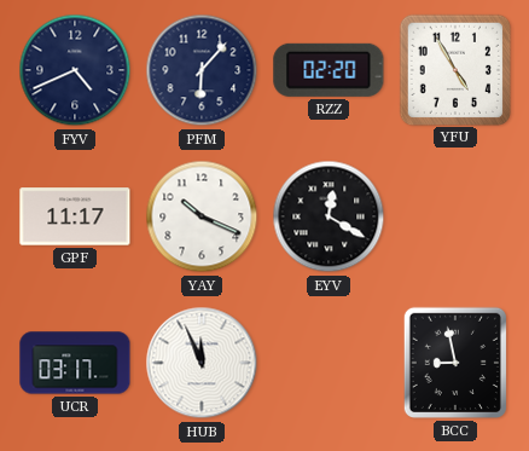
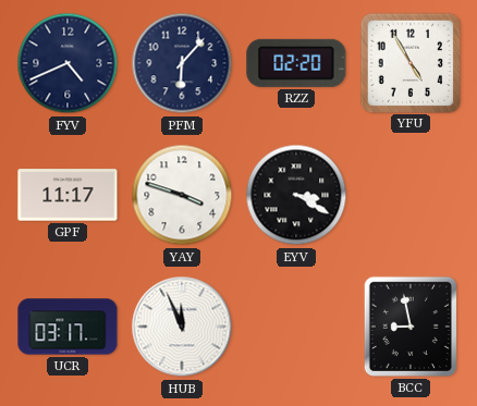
YAY: 10:19 -> 3:48
EYV: 12:20 -> 3:20
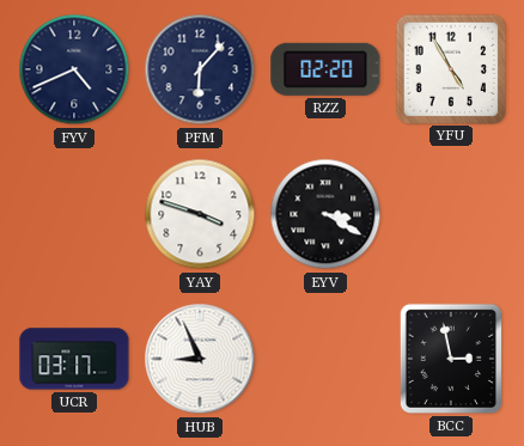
GPF: 11:17 -> none
HUB: 11:56 -> 8:56
BCC: 8:58 -> 2:58
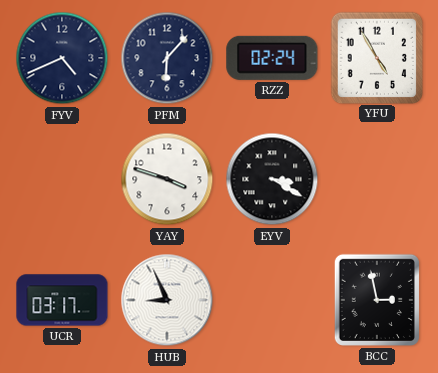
RZZ: 02:20 -> 02:24
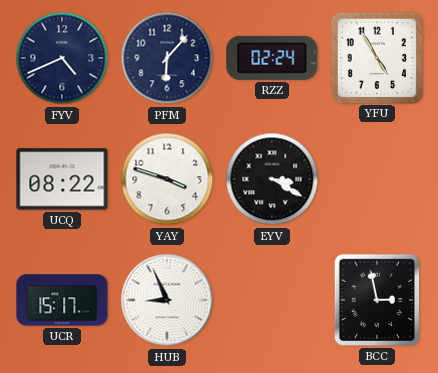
UCQ: none -> 08:22
UCR: 03:17 -> 15:17
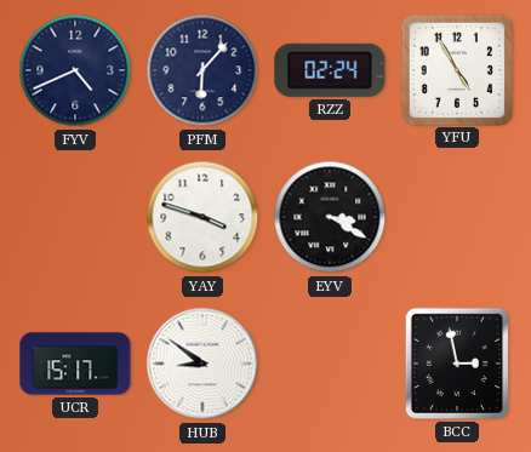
UCQ: 08:22 -> none
HUB: 8:56 -> 8:51
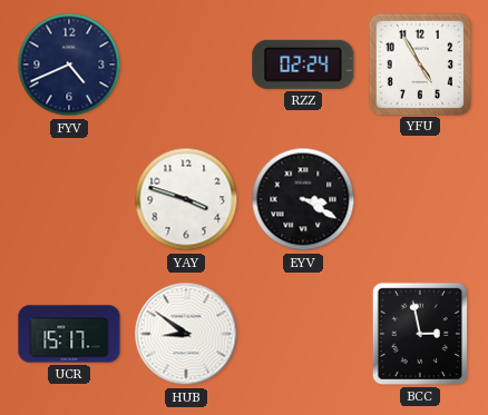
PFM: 6:07 -> none
